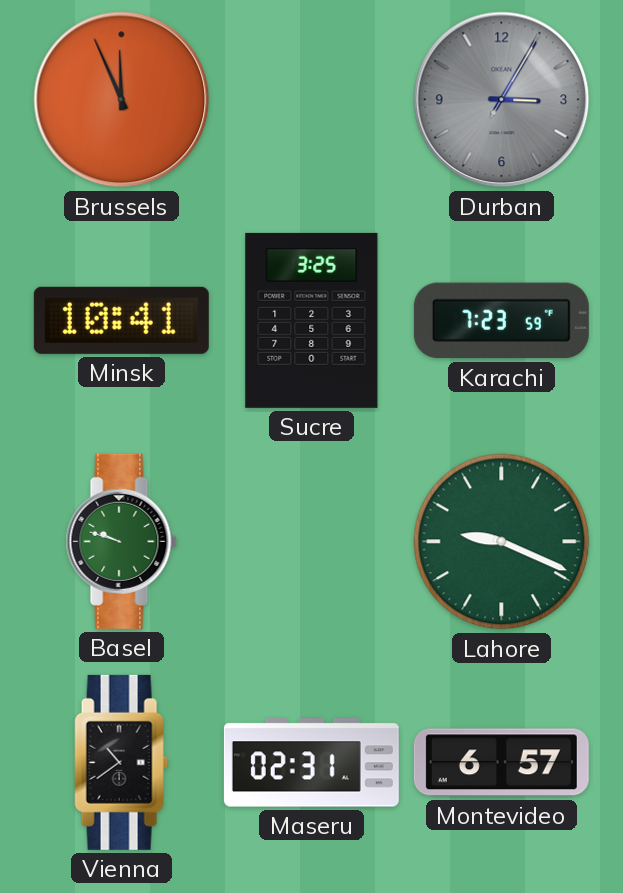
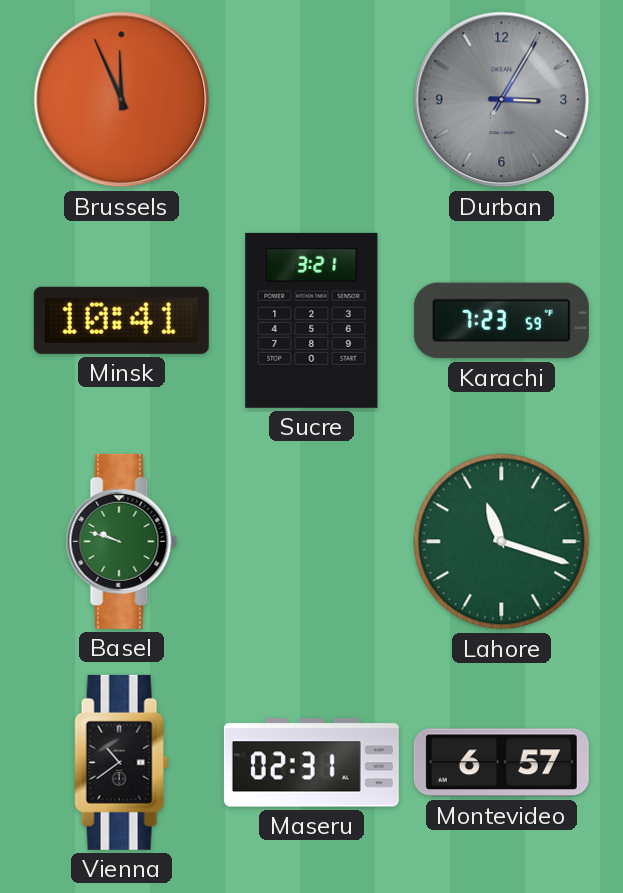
Sucre: 3:25 -> 3:21
Lahore: 9:19 -> 11:18
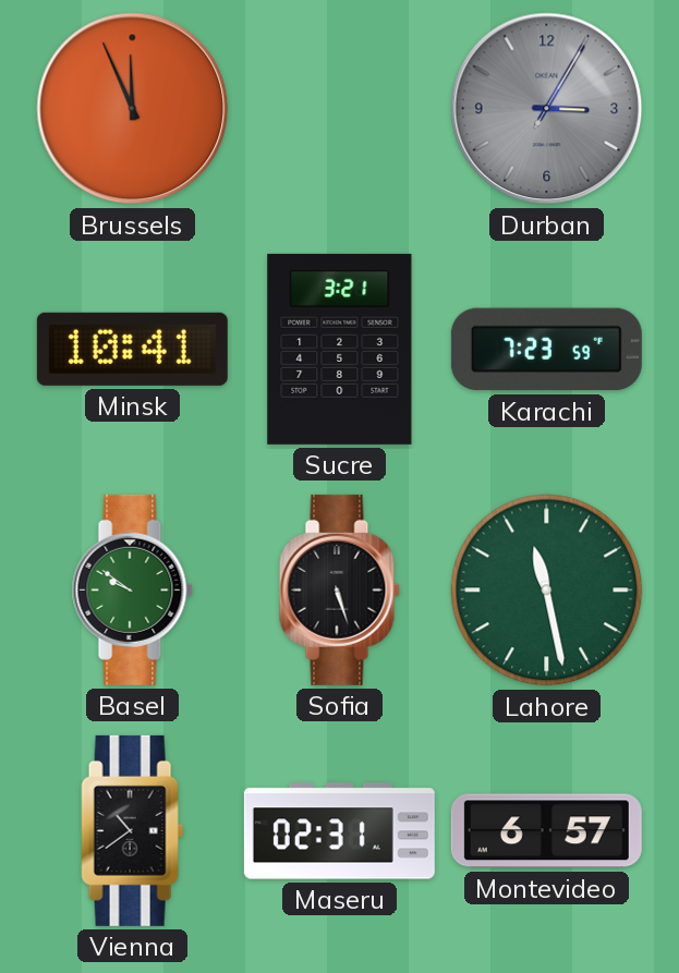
Basel: 9:48 -> 9:51
Sofia: none -> 5:27
Lahore: 11:18 -> 11:28
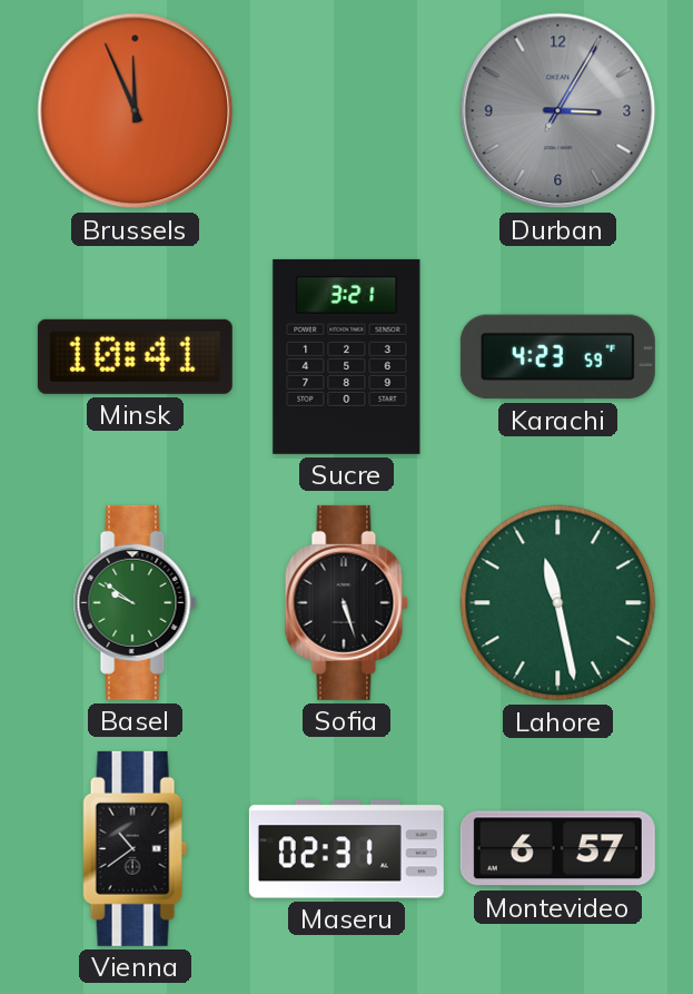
Karachi: 7:23 -> 4:23
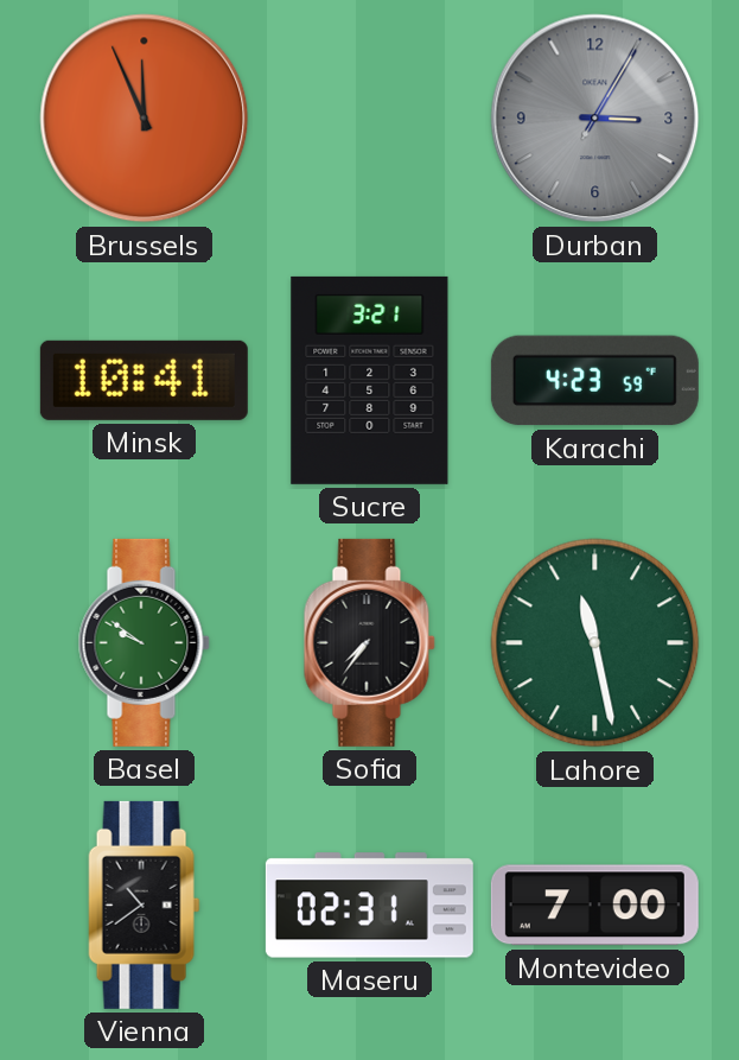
Sofia: 5:27 -> 7:36
Montevideo: 6:57 -> 7:00
